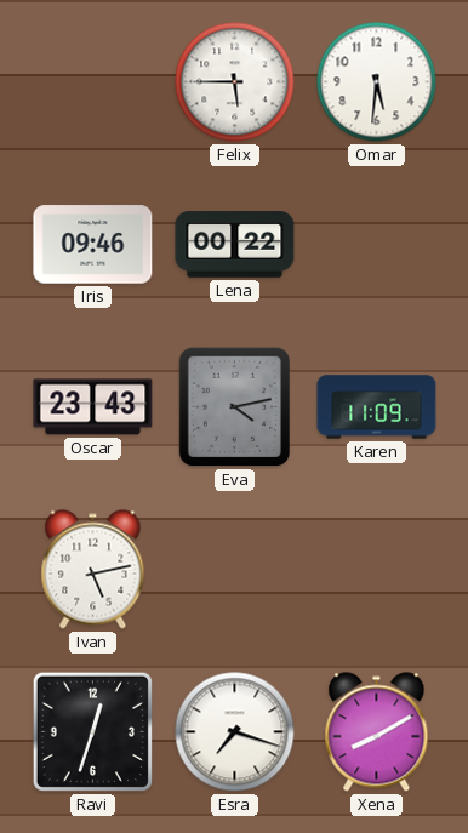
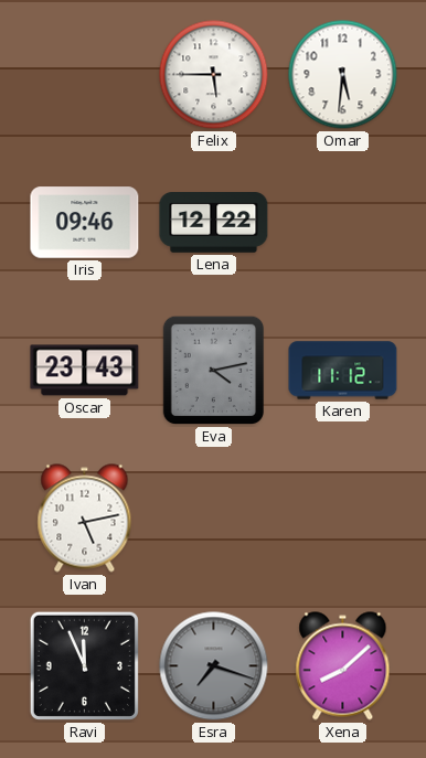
Lena: 00:22 -> 12:22
Karen: 11:09 -> 11:12
Ravi: 12:33 -> 11:56
Esra dial: white -> grey
Xena: 8:10 -> 8:08
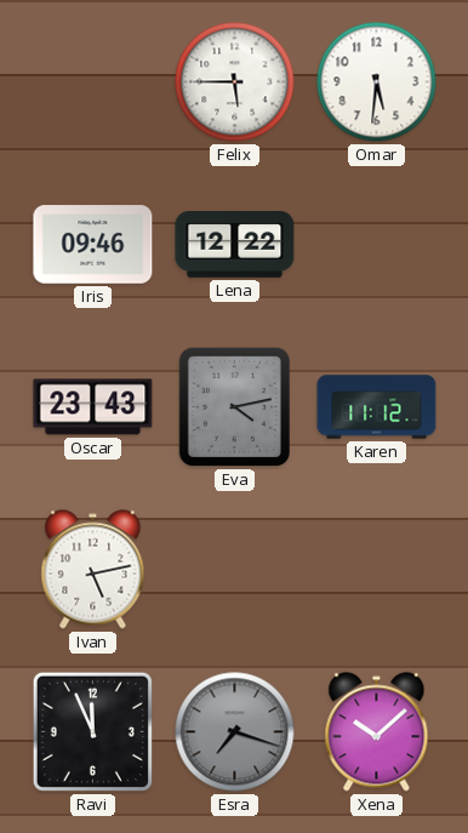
Xena: 8:08 -> 10:08
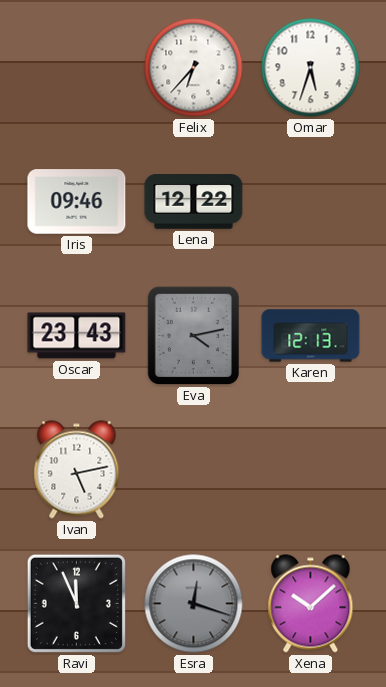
Felix: 5:45 -> 6:37
Omar: 5:31 -> 5:33
Karen: 11:12 -> 12:13
Esra: 7:18 -> 12:18
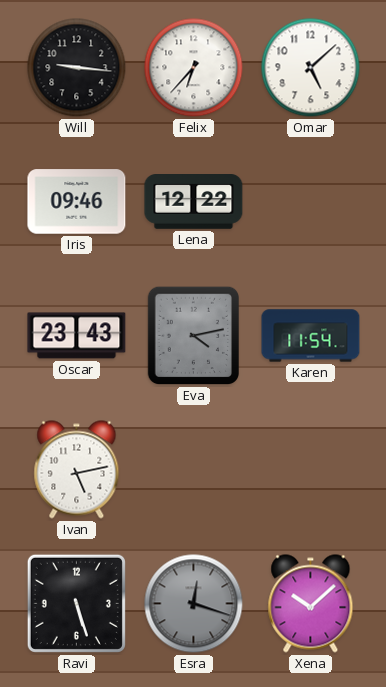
Will: none -> 9:16
Omar: 5:33 -> 5:08
Karen: 12:13 -> 11:54
Ravi: 11:56 -> 5:27
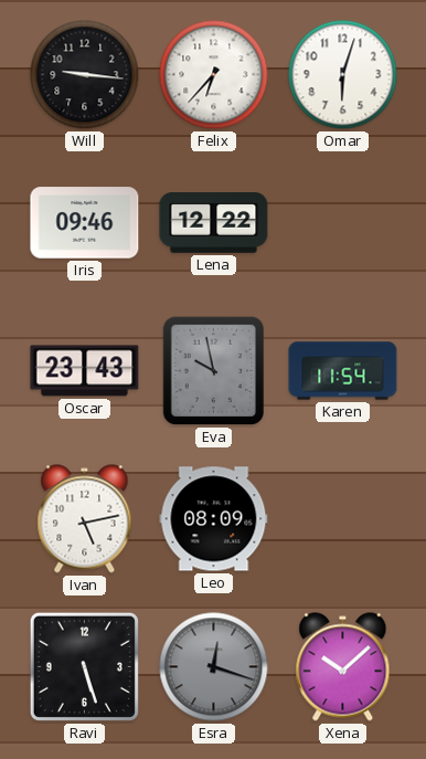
Omar: 5:08 -> 6:03
Eva: 4:13 -> 9:58
Leo: none -> 08:09
